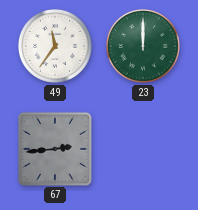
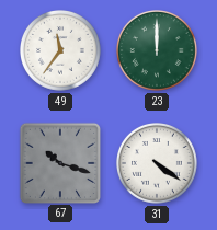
67: 2:44 -> 10:18
31: none -> 4:21
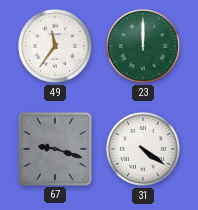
67: 10:18 -> 9:18
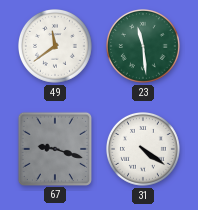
49: 11:36 -> 11:39
23: 12:00 -> 11:29
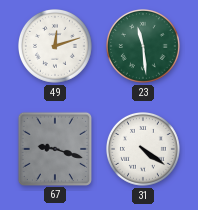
49: 11:39 -> 12:12
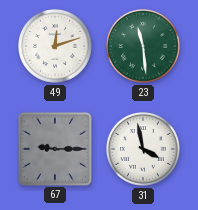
67: 9:18 -> 9:15
31: 4:21 -> 3:58
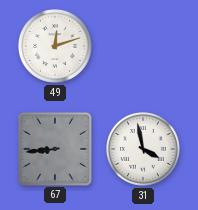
23: 11:29 -> none
67: 9:15 -> 8:44
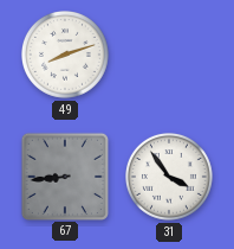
49: 12:12 -> 8:12
31: 3:58 -> 3:54
